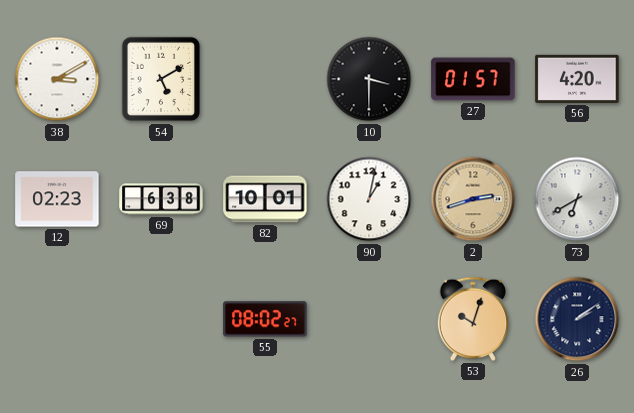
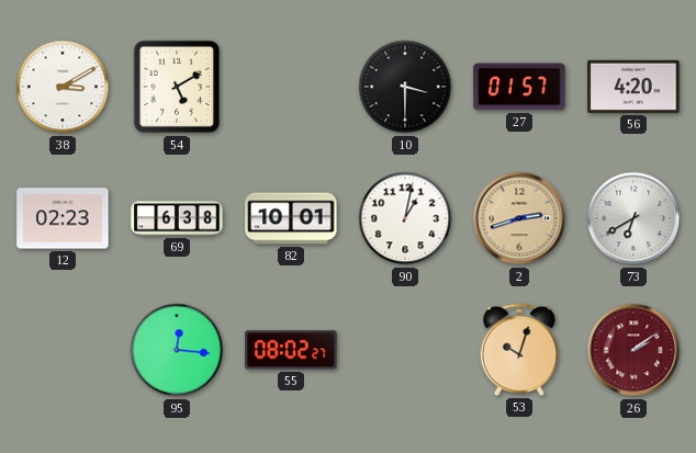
95: none -> 12:16
26 dial: navy -> burgundy
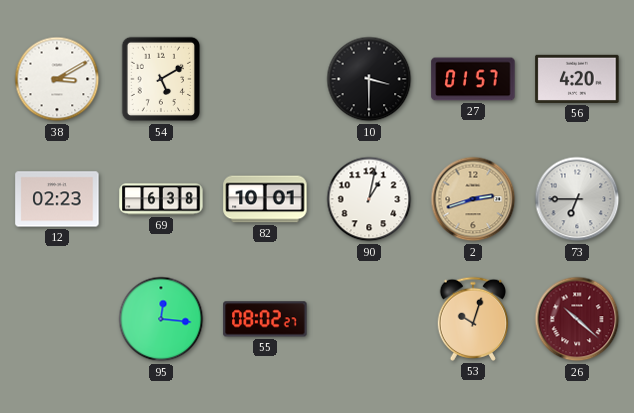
73: 6:40 -> 6:45
26: 2:09 -> 10:22
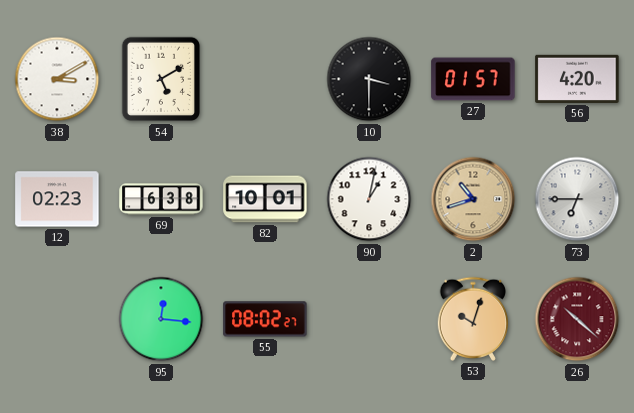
2: 2:42 -> 10:42
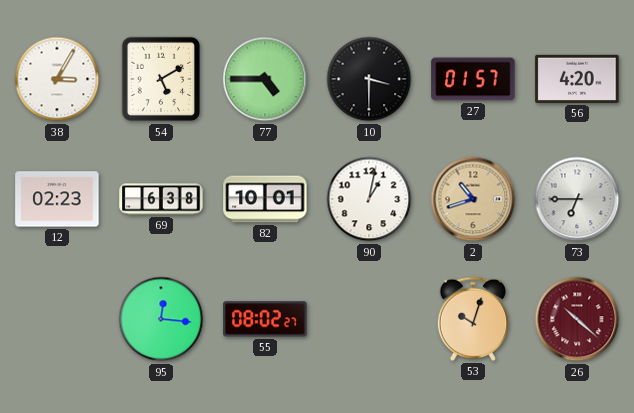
38: 3:10 -> 3:05
77: none -> 4:45
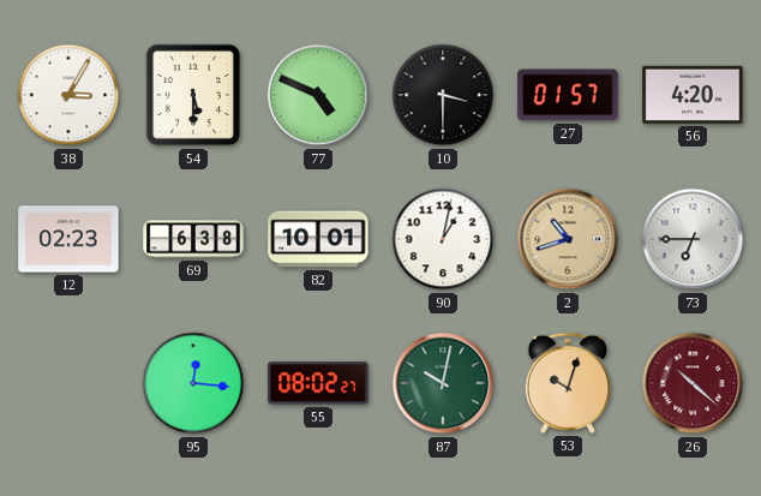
54: 5:10 -> 5:30
77: 4:45 -> 4:49
87: none -> 10:02
